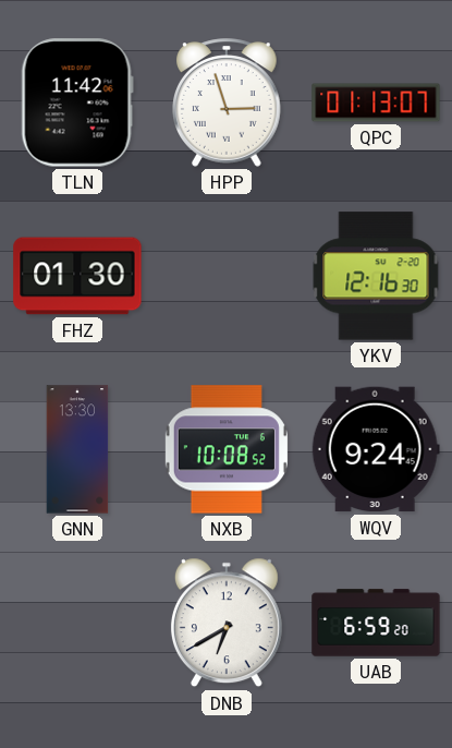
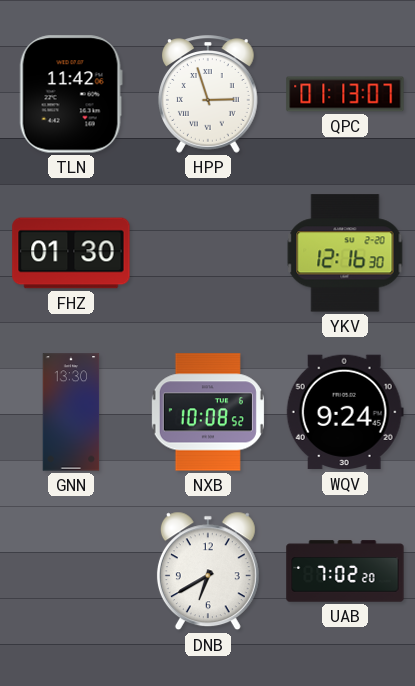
UAB: 6:59 -> 7:02
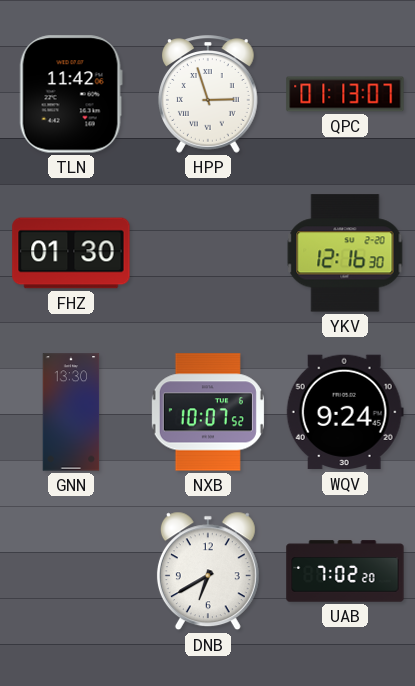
NXB: 10:08 -> 10:07
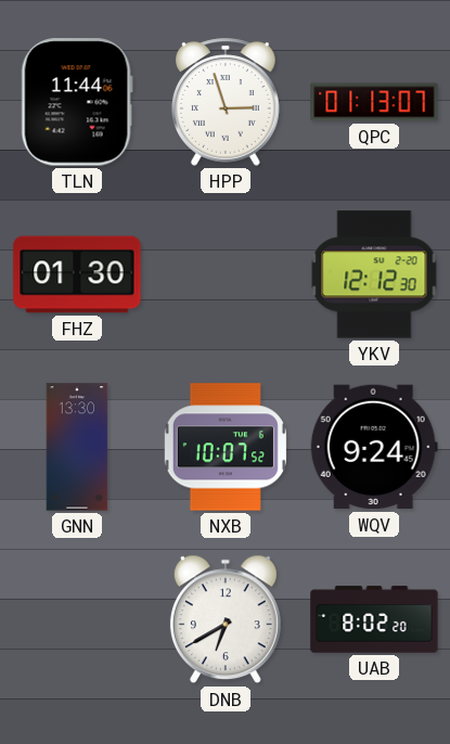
TLN: 11:42 -> 11:44
YKV: 12:16 -> 12:12
UAB: 7:02 -> 8:02
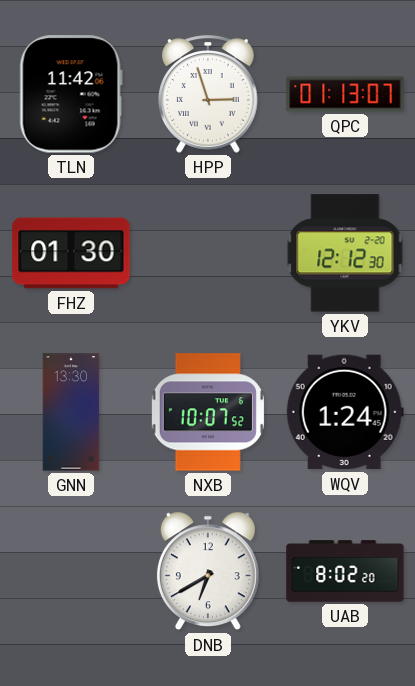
TLN: 11:44 -> 11:42
WQV: 9:24 -> 1:24
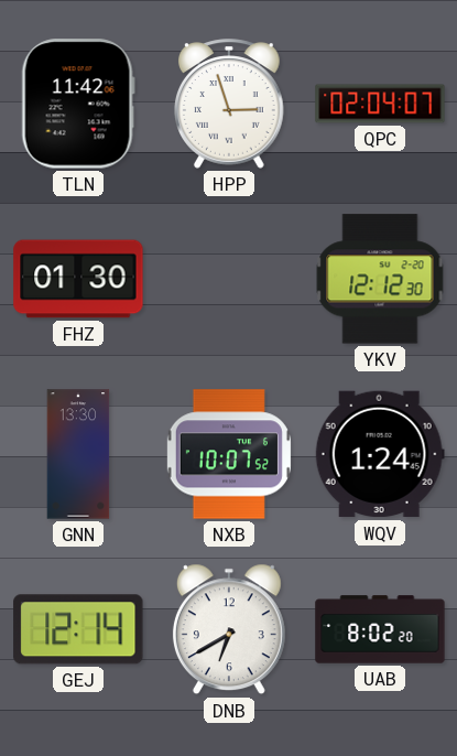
QPC: 01:13 -> 02:04
GEJ: none -> 12:14
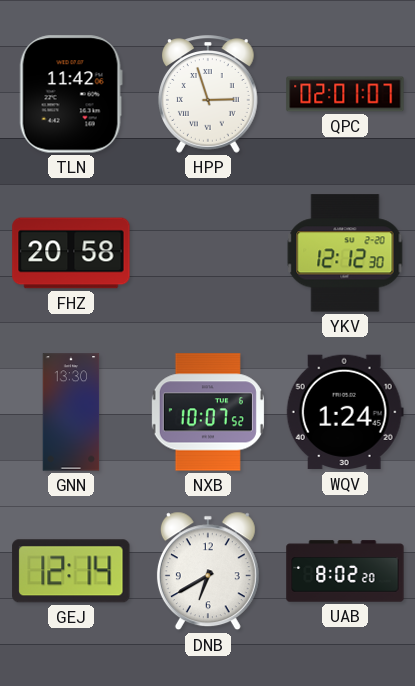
QPC: 02:04 -> 02:01
FHZ: 01:30 -> 20:58
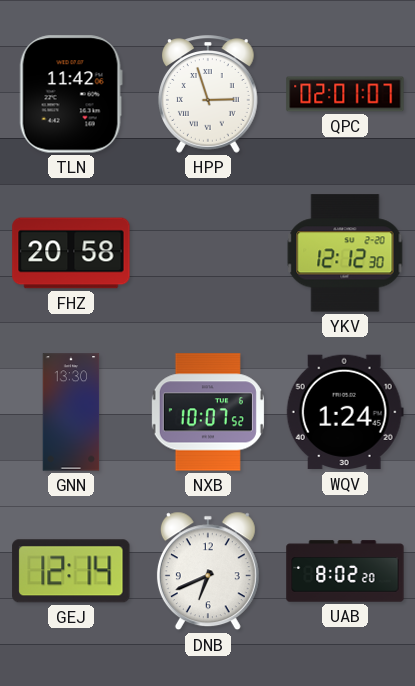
DNB: 6:40 -> 6:41
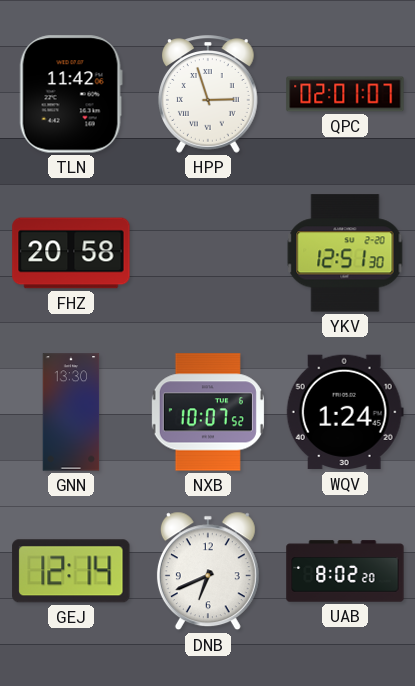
YKV: 12:12 -> 12:51
